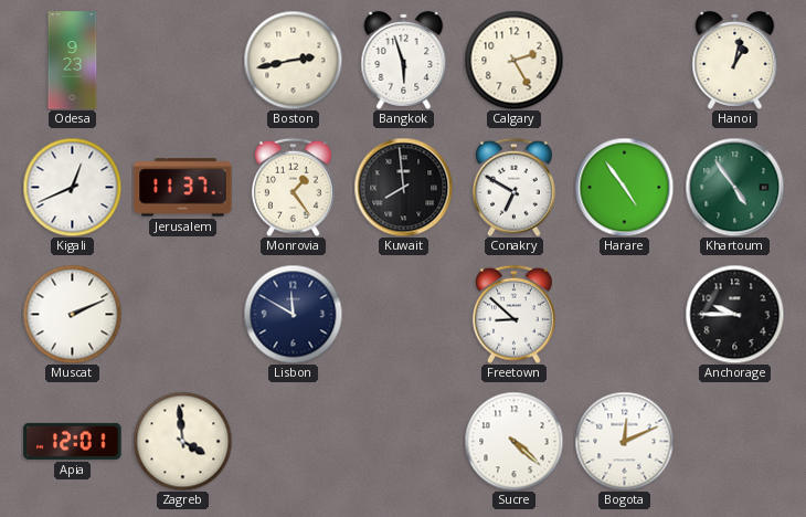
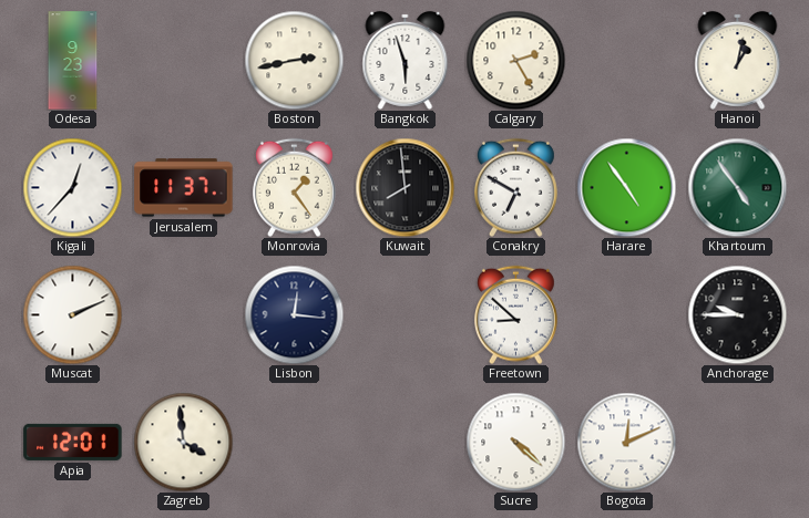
Kigali: 12:41 -> 12:37
Lisbon: 11:50 -> 12:16
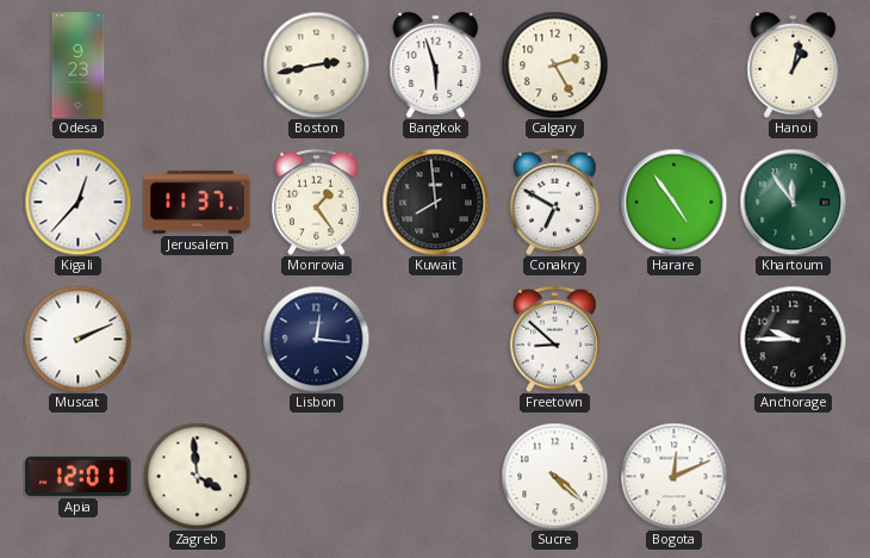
Khartoum: 4:54 -> 11:54
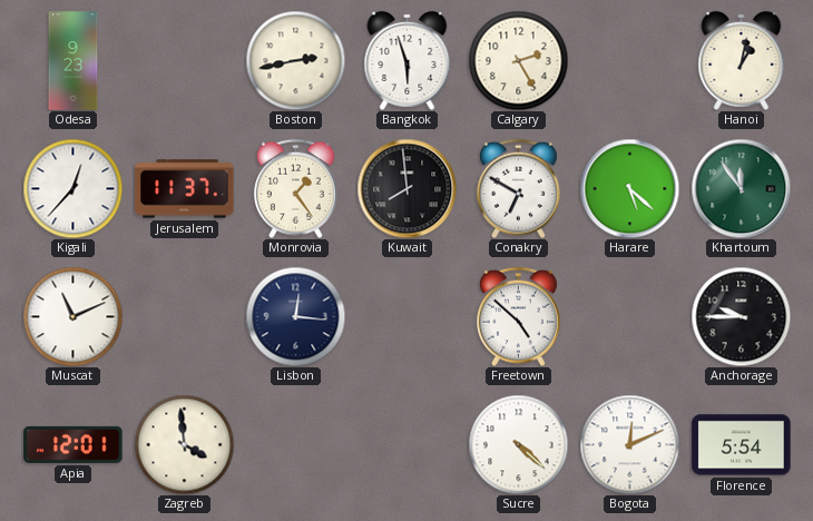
Harare: 4:54 -> 5:22
Muscat: 2:11 -> 11:11
Freetown: 8:52 -> 4:52
Florence: none -> 5:54
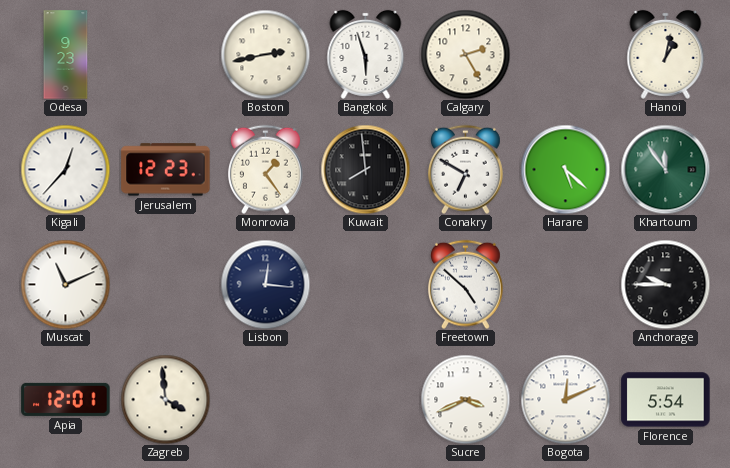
Jerusalem: 11:37 -> 12:23
Sucre: 4:22 -> 3:41
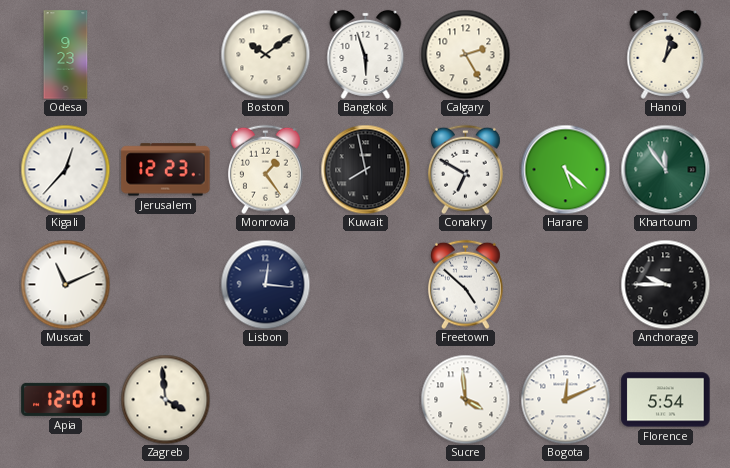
Boston: 2:43 -> 10:09
Kuwait: 7:59 -> 7:58
Sucre: 3:41 -> 3:59
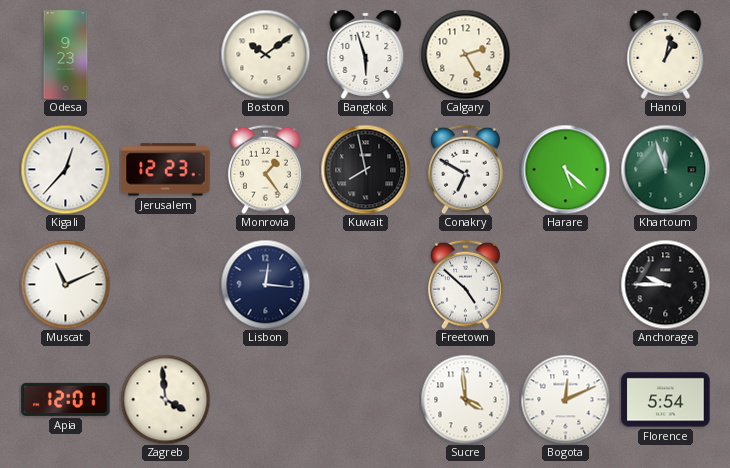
Khartoum: 11:54 -> 11:57
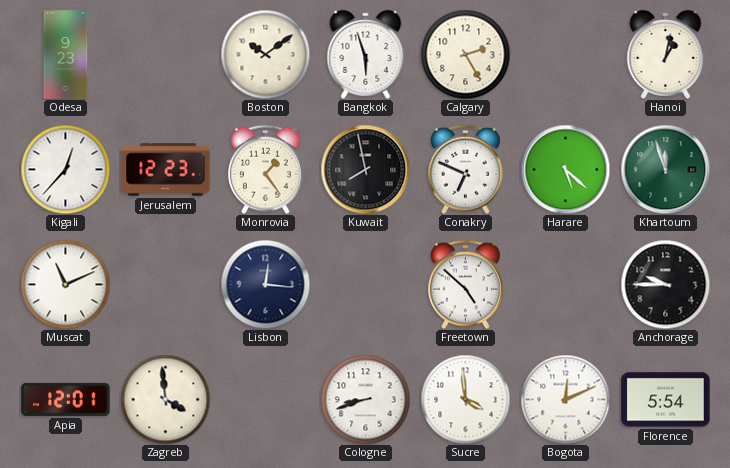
Conakry: 6:50 -> 6:49
Cologne: none -> 8:42
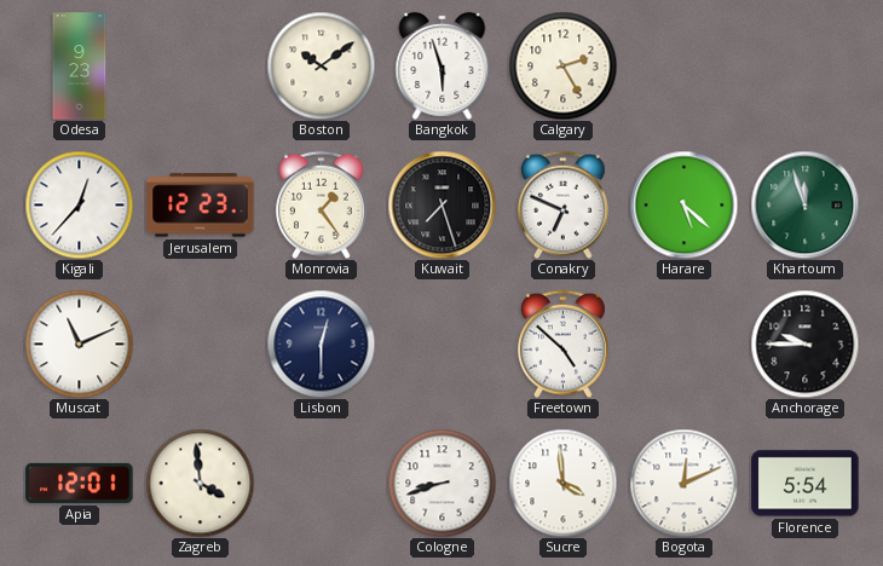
Hanoi: 1:02 -> none
Kuwait: 7:58 -> 7:27
Lisbon: 12:16 -> 12:30
